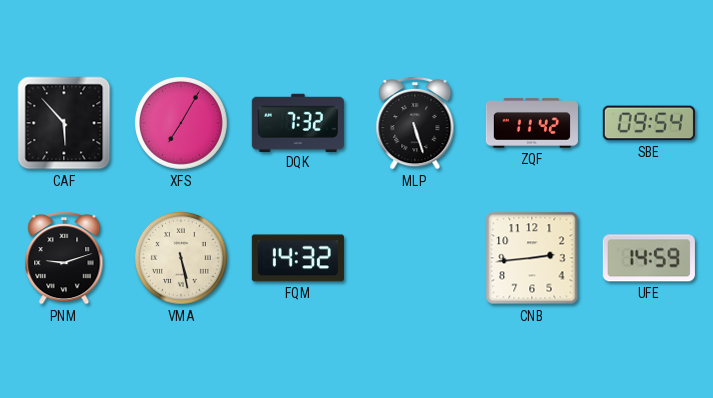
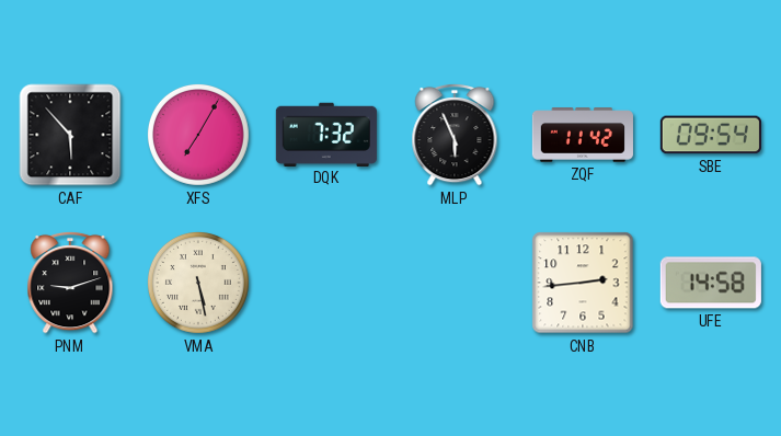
MLP: 5:27 -> 5:56
FQM: 14:32 -> none
UFE: 14:59 -> 14:58
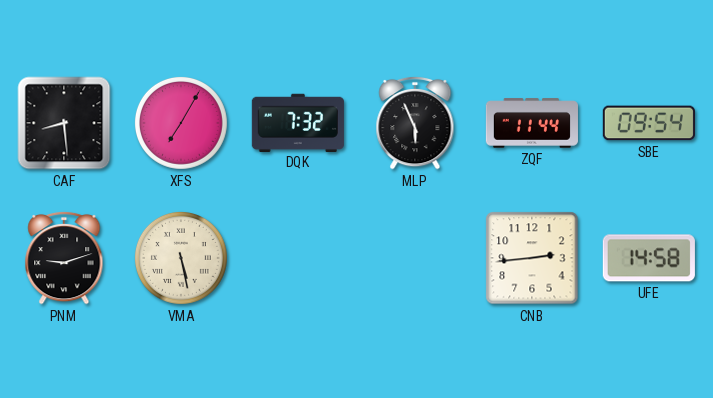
CAF: 5:53 -> 8:29
ZQF: 11:42 -> 11:44
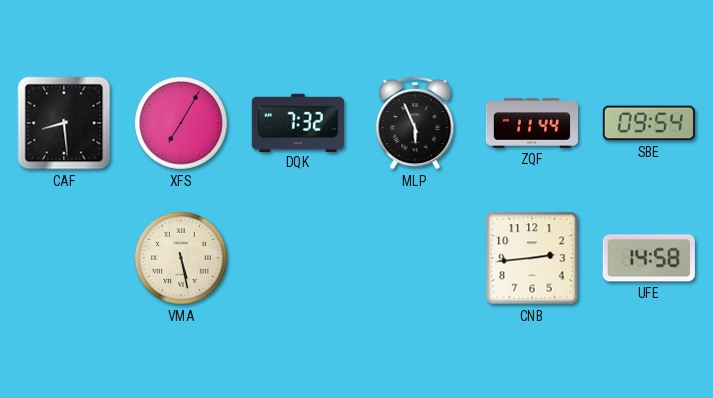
PNM: 9:12 -> none
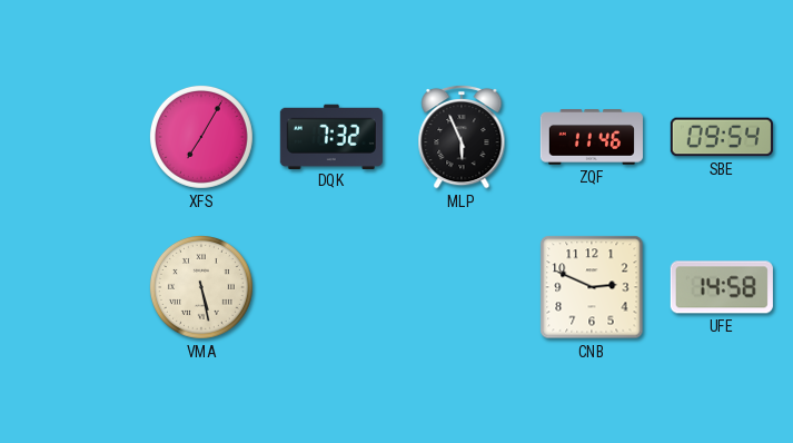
CAF: 8:29 -> none
ZQF: 11:44 -> 11:46
CNB: 2:44 -> 2:49
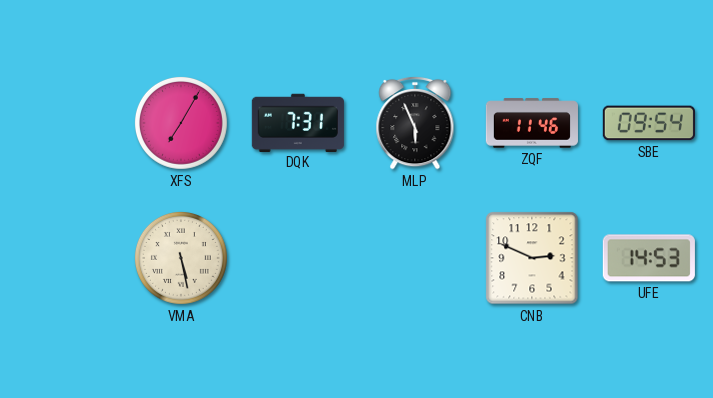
DQK: 7:32 -> 7:31
UFE: 14:58 -> 14:53
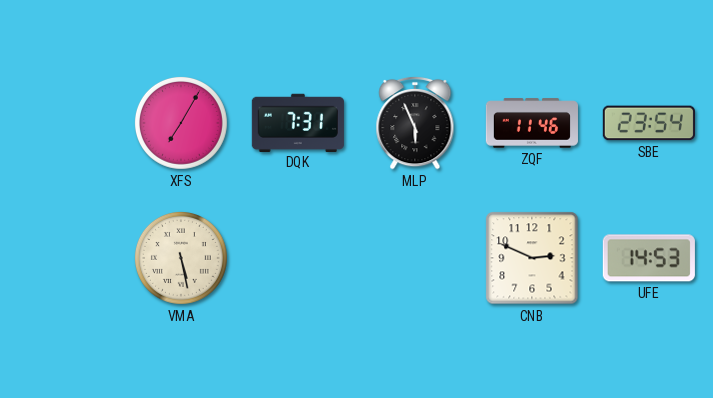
SBE: 09:54 -> 23:54
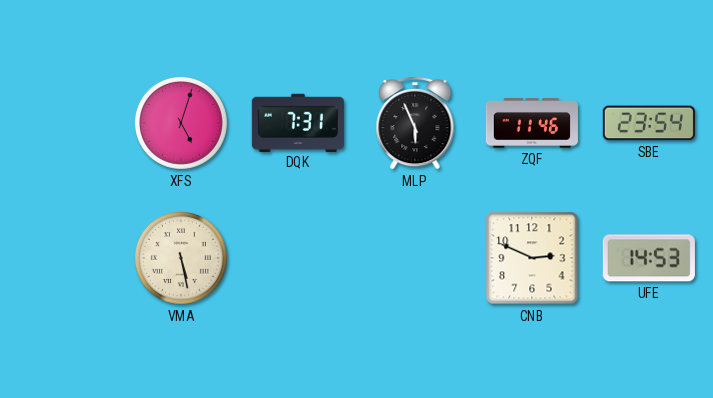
XFS: 7:05 -> 5:03
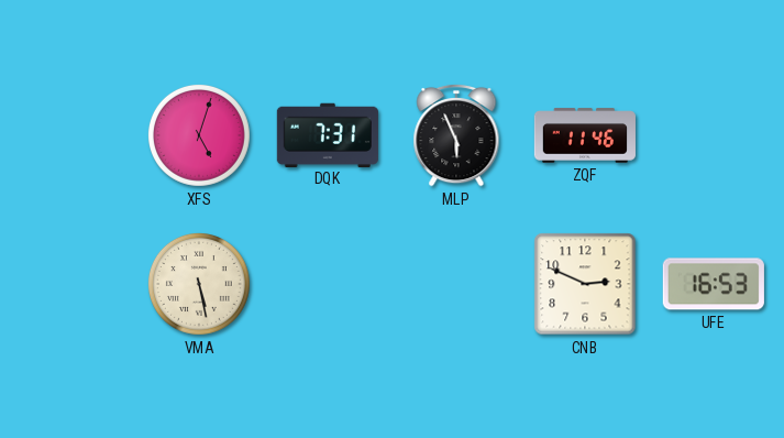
SBE: 23:54 -> none
UFE: 14:53 -> 16:53
